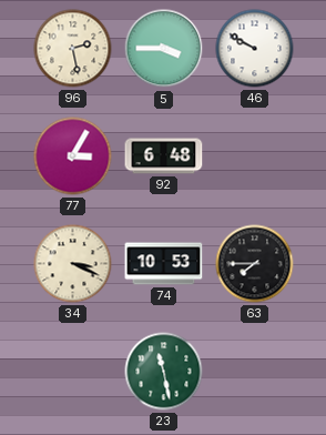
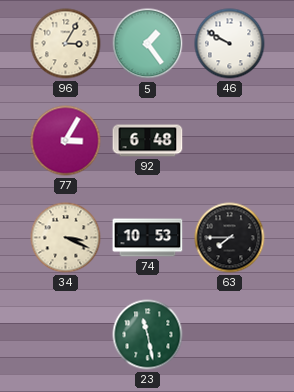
96: 2:28 -> 3:05
5: 3:45 -> 1:24
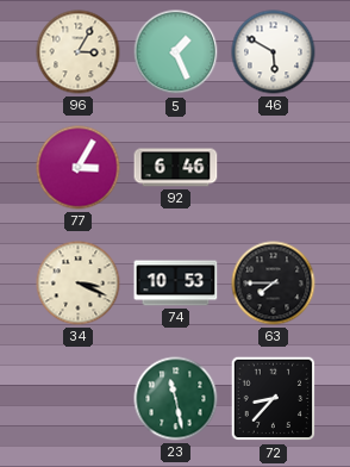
5: 1:24 -> 1:26
46: 9:50 -> 5:50
92: 6:48 -> 6:46
72: none -> 8:37
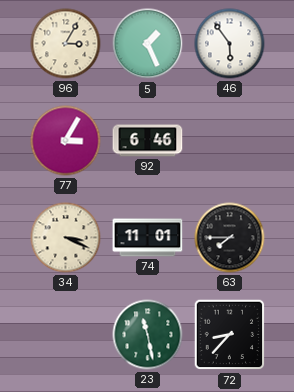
46: 5:50 -> 5:54
74: 10:53 -> 11:01
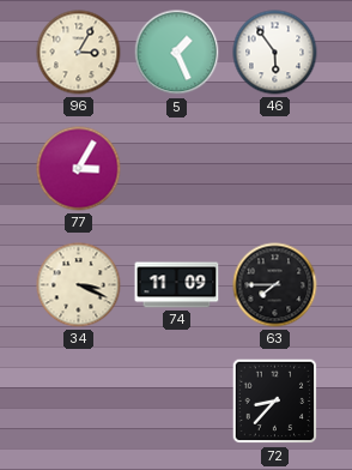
92: 6:46 -> none
74: 11:01 -> 11:09
23: 11:28 -> none
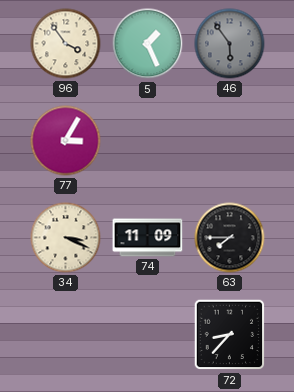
96: 3:05 -> 3:54
46 dial: white -> grey
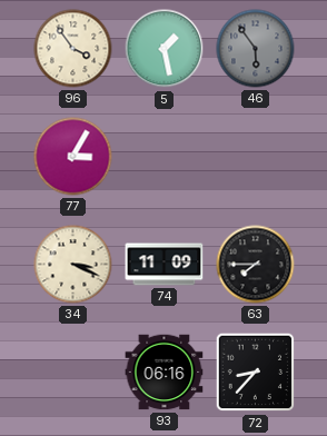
5: 1:26 -> 1:28
93: none -> 06:16
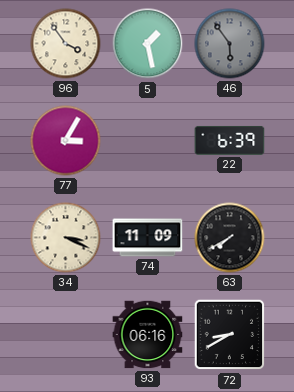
22: none -> 6:39
63: 7:45 -> 7:40
72: 8:37 -> 8:40
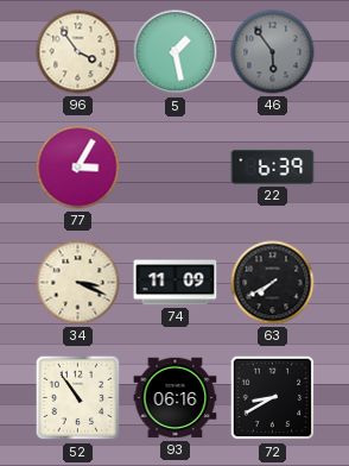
52: none -> 10:54
